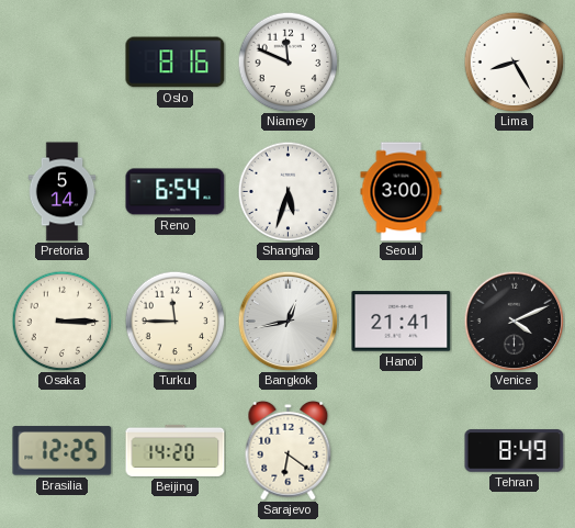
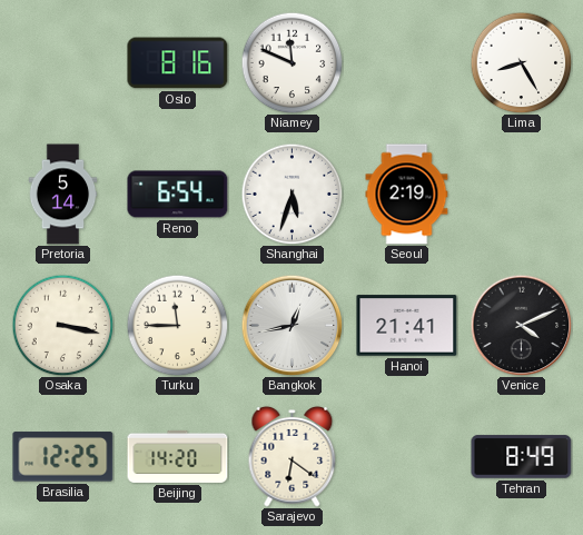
Seoul: 3:00 -> 2:19
Osaka: 3:15 -> 3:17
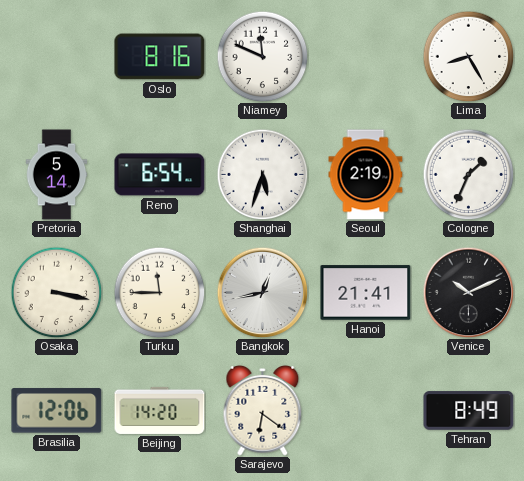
Cologne: none -> 1:34
Venice: 4:11 -> 10:11
Brasilia: 12:25 -> 12:06
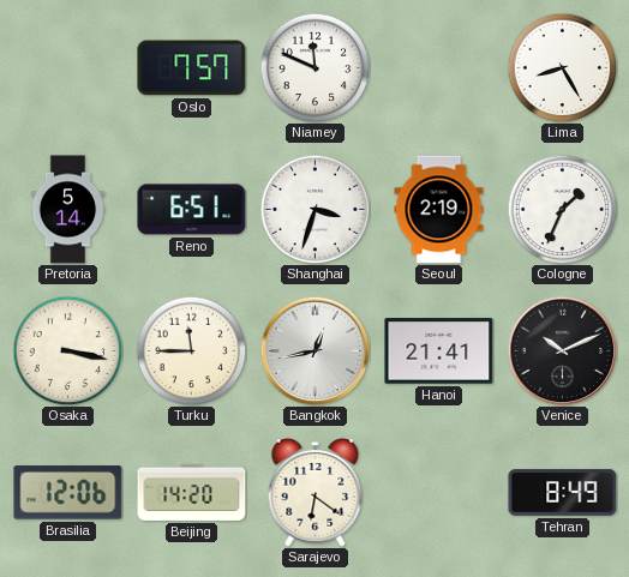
Oslo: 8:16 -> 7:57
Reno: 6:54 -> 6:51
Shanghai: 5:33 -> 3:33
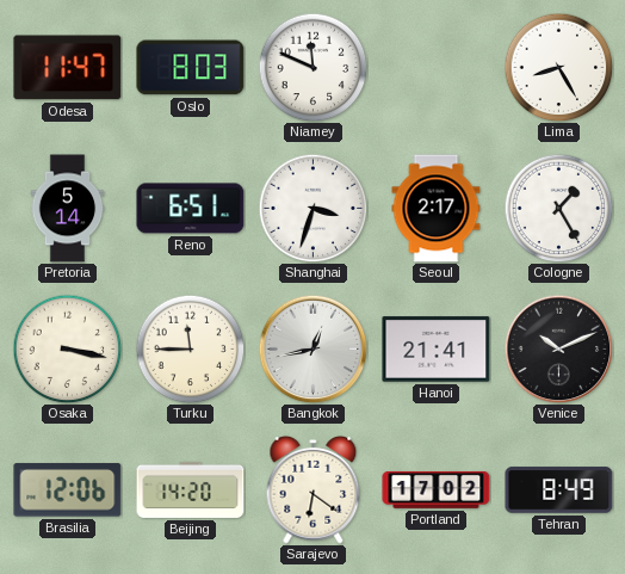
Odesa: none -> 11:47
Oslo: 7:57 -> 8:03
Seoul: 2:19 -> 2:17
Cologne: 1:34 -> 1:25
Portland: none -> 17:02
